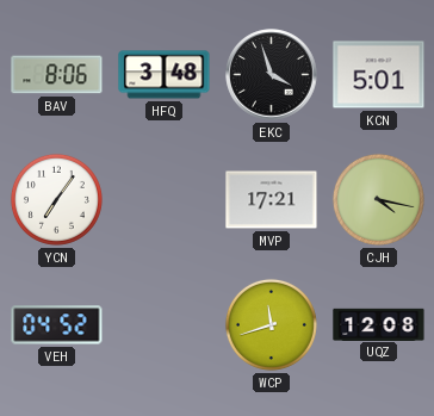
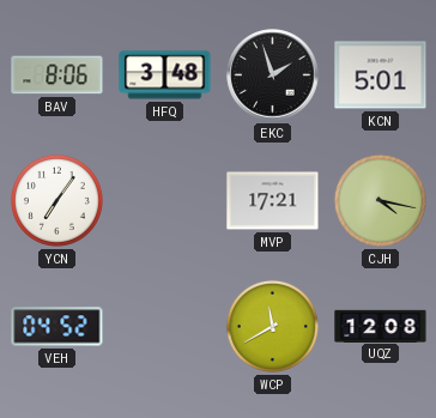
EKC: 3:57 -> 1:57
WCP: 11:42 -> 11:40
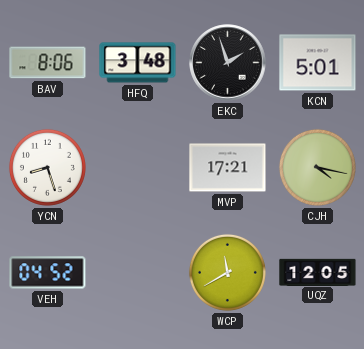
YCN: 7:06 -> 8:27
UQZ: 12:08 -> 12:05
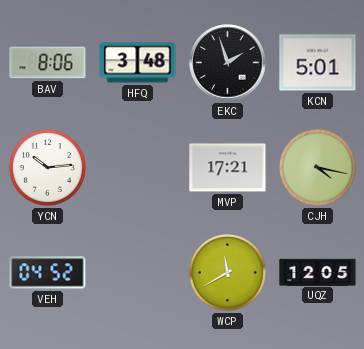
YCN: 8:27 -> 10:14
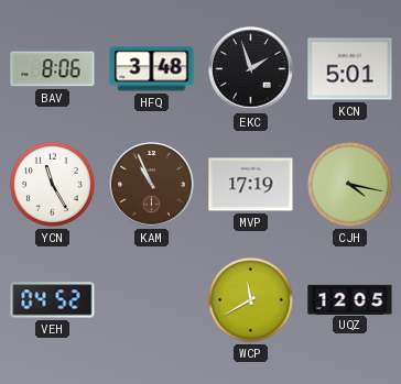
YCN: 10:14 -> 11:25
KAM: none -> 10:56
MVP: 17:21 -> 17:19
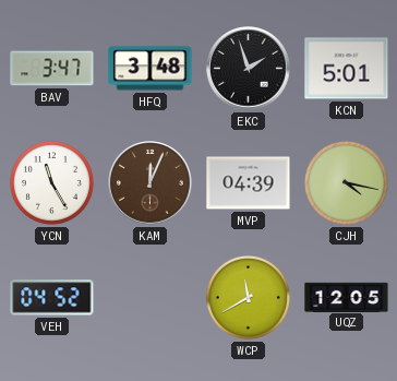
BAV: 8:06 -> 3:47
KAM: 10:56 -> 12:04
MVP: 17:19 -> 04:39
